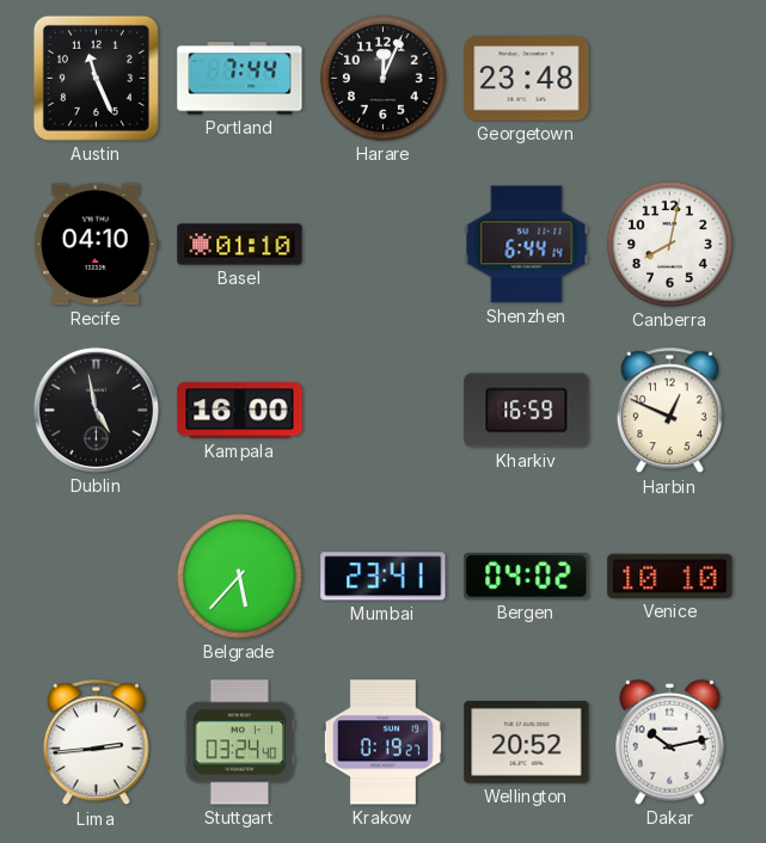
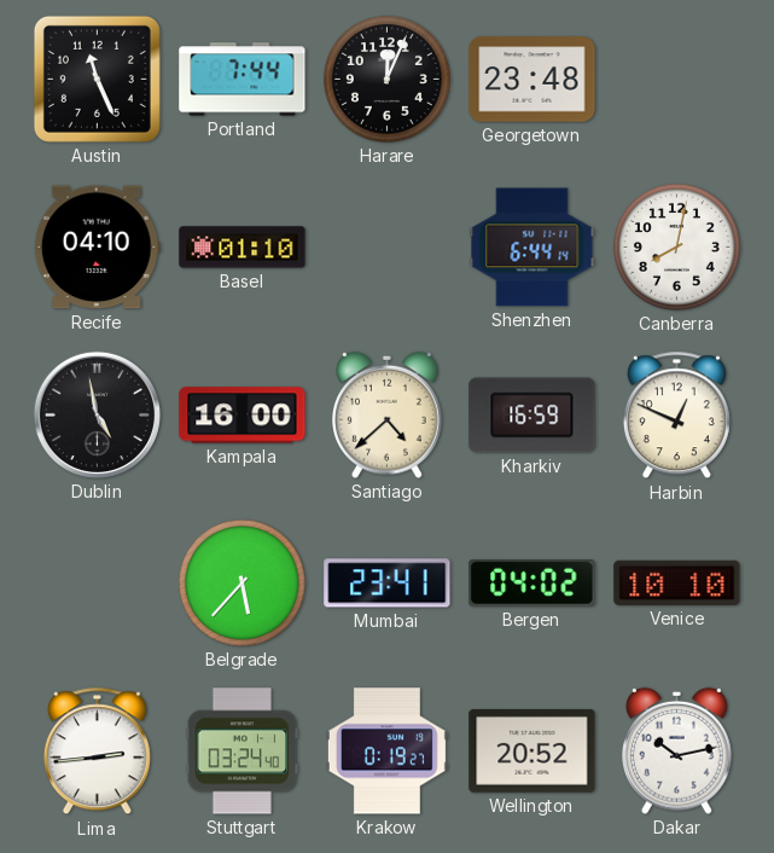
Santiago: none -> 4:38
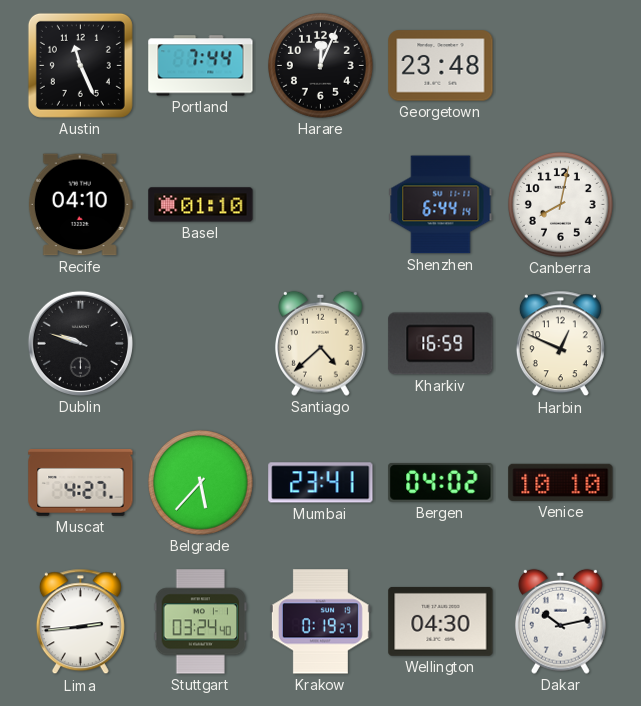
Dublin: 4:58 -> 9:48
Kampala: 16:00 -> none
Muscat: none -> 4:27
Wellington: 20:52 -> 04:30
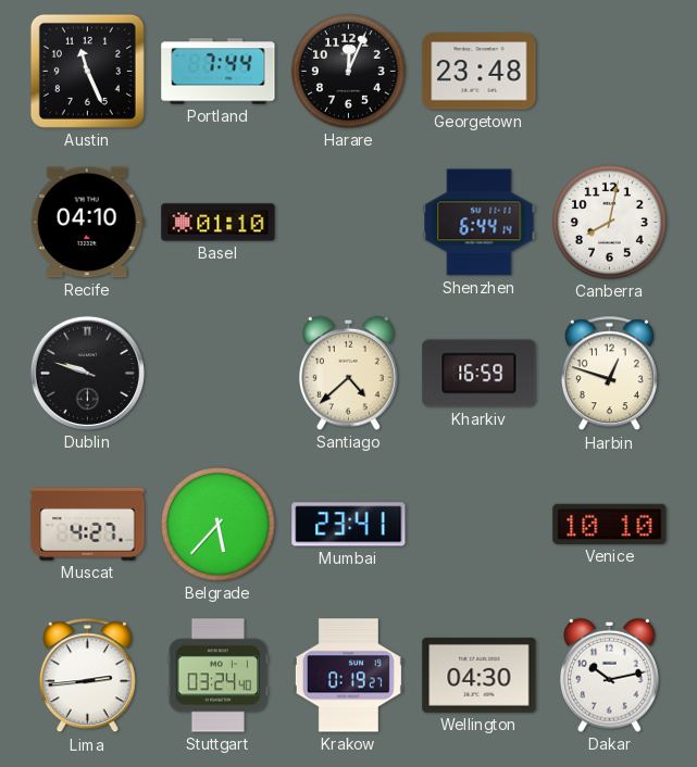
Harbin: 12:49 -> 12:48
Bergen: 04:02 -> none
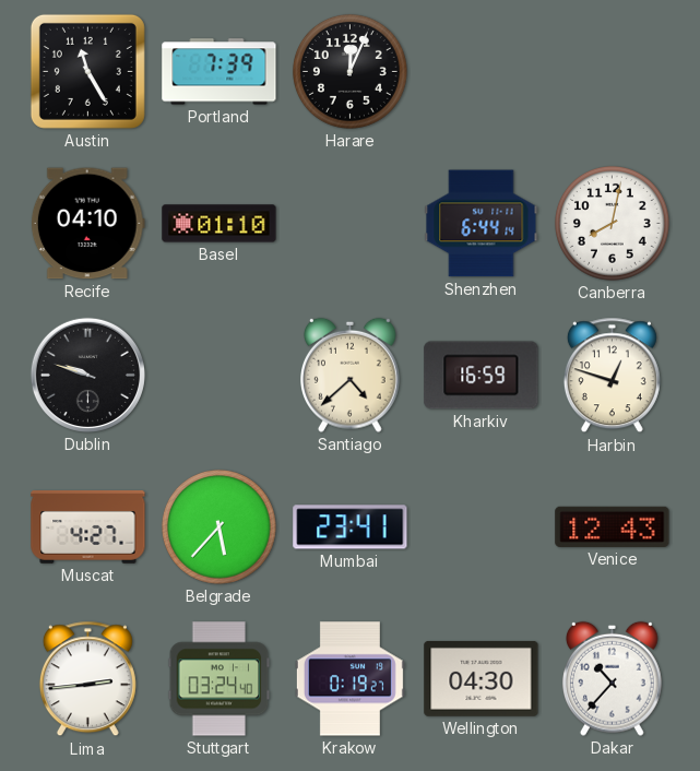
Austin: 11:26 -> 11:25
Portland: 7:44 -> 7:39
Georgetown: 23:48 -> none
Venice: 10:10 -> 12:43
Dakar: 10:13 -> 10:37
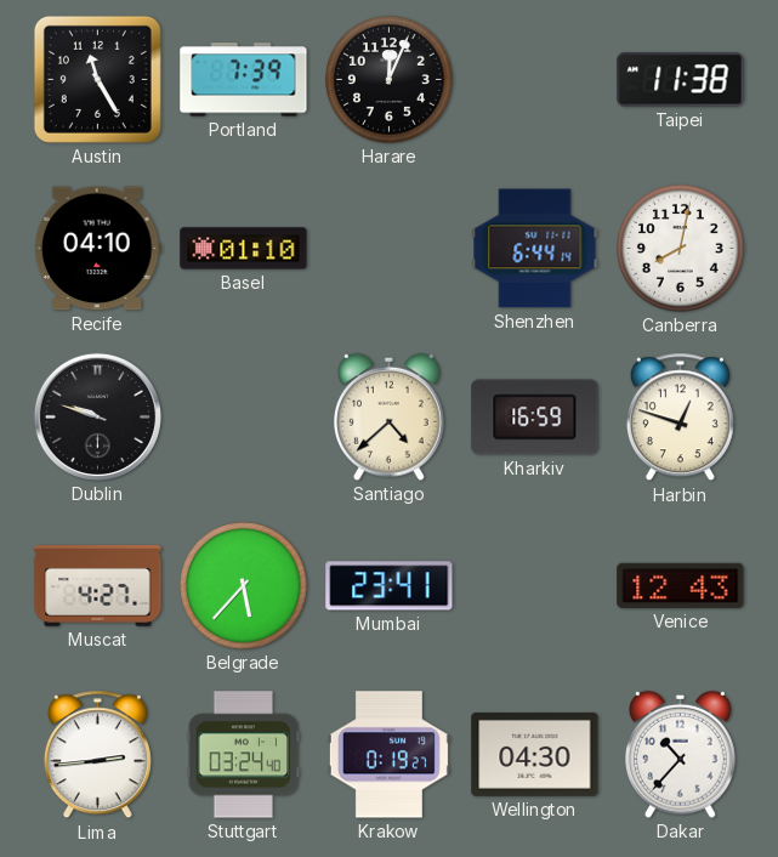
Taipei: none -> 11:38
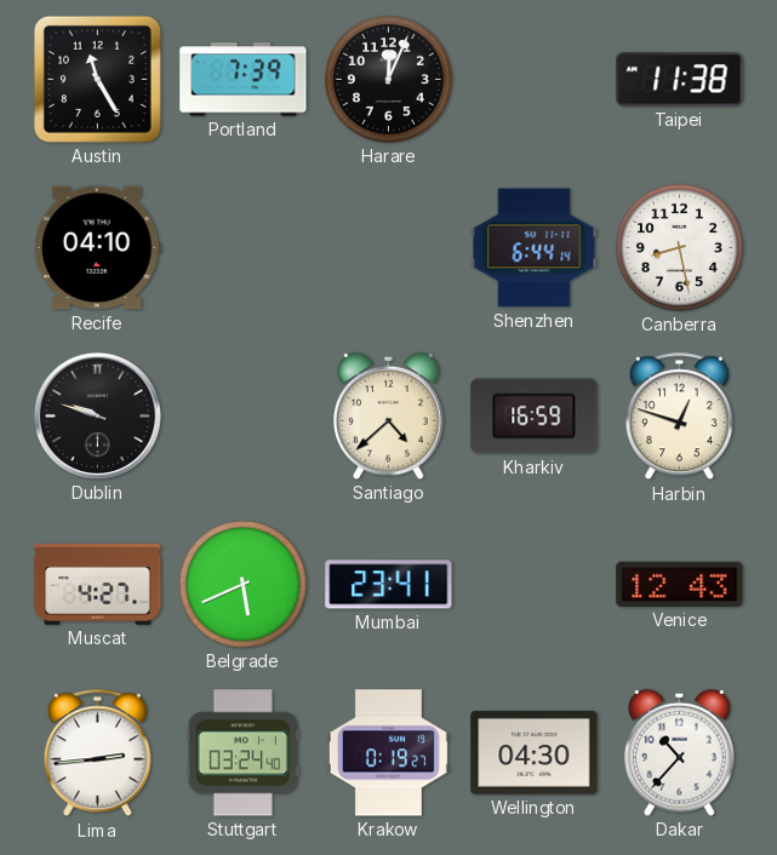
Basel: 01:10 -> none
Canberra: 8:02 -> 8:28
Belgrade: 5:37 -> 5:41
